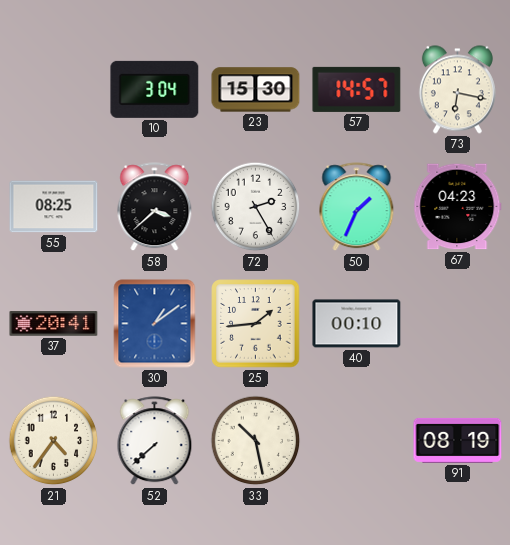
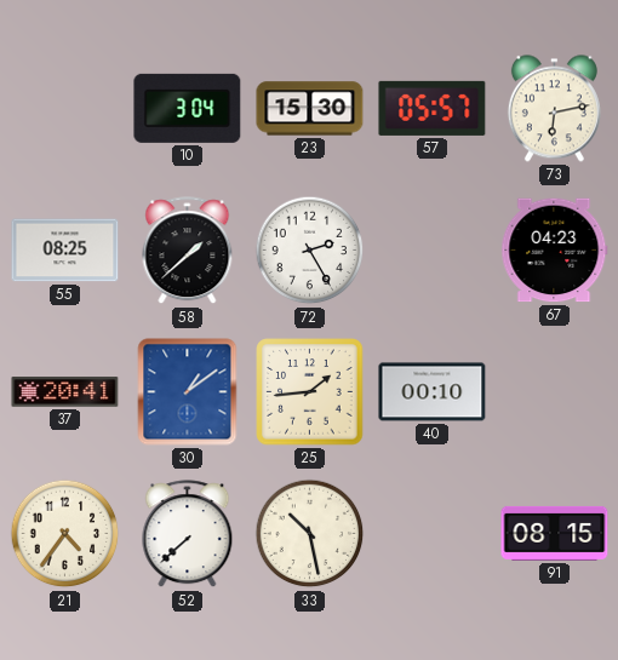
57: 14:57 -> 05:57
73: 6:17 -> 6:13
58: 3:38 -> 1:38
50: 1:34 -> none
91: 08:19 -> 08:15
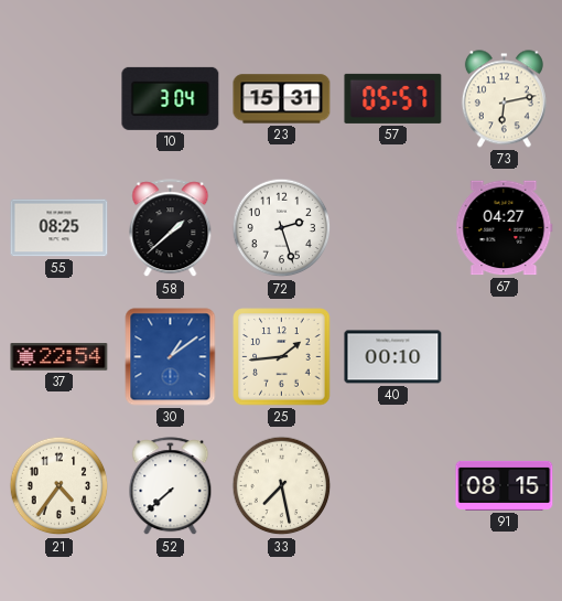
23: 15:30 -> 15:31
72: 2:25 -> 2:27
67: 04:23 -> 04:27
37: 20:41 -> 22:54
33: 10:28 -> 7:28
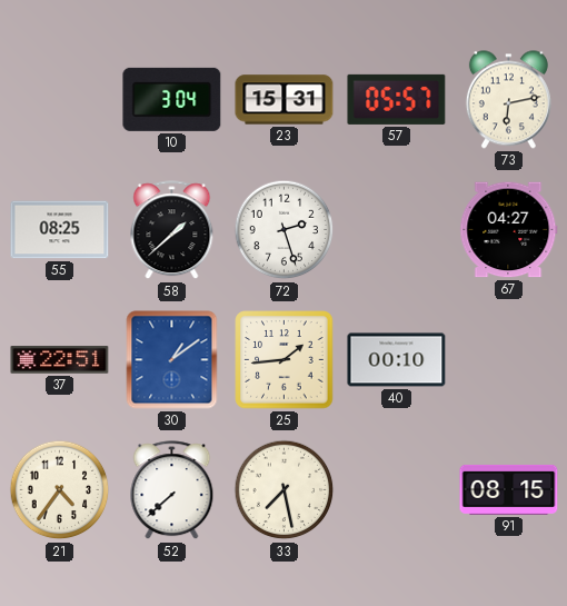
37: 22:54 -> 22:51
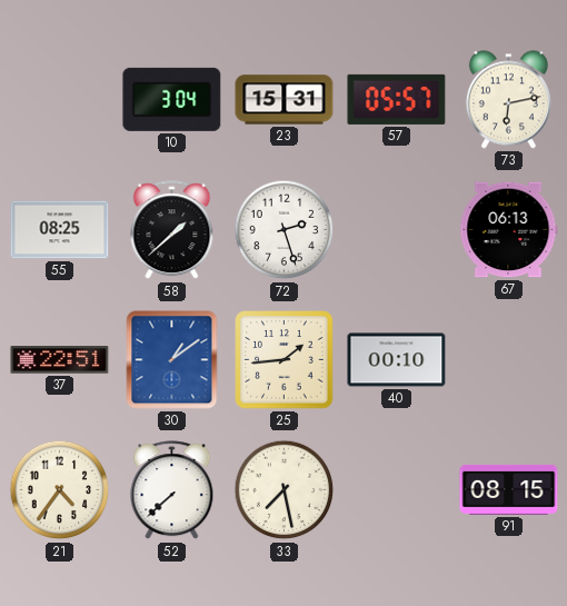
67: 04:27 -> 06:13
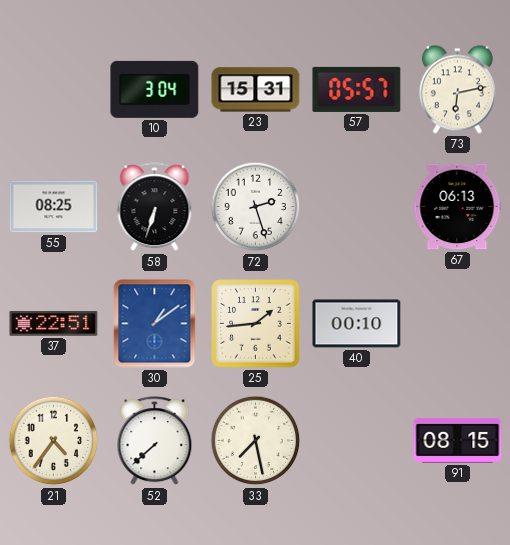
58: 1:38 -> 6:33
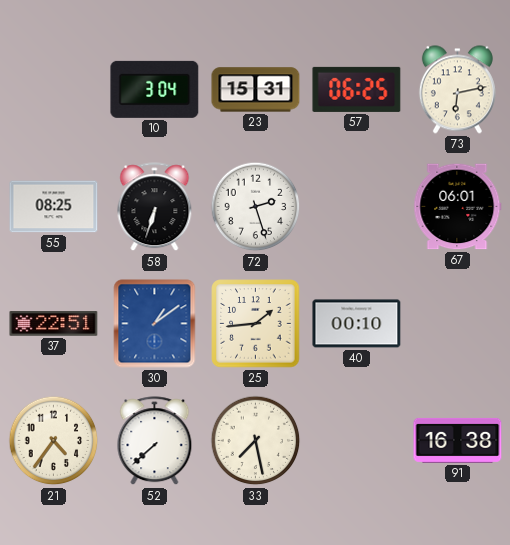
57: 05:57 -> 06:25
67: 06:13 -> 06:01
91: 08:15 -> 16:38
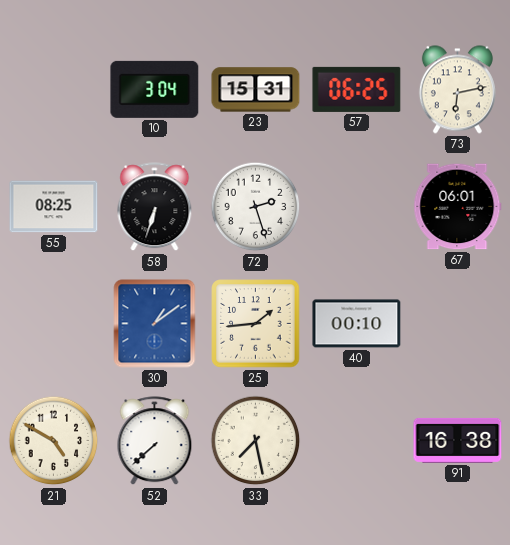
37: 22:51 -> none
21: 4:36 -> 4:50
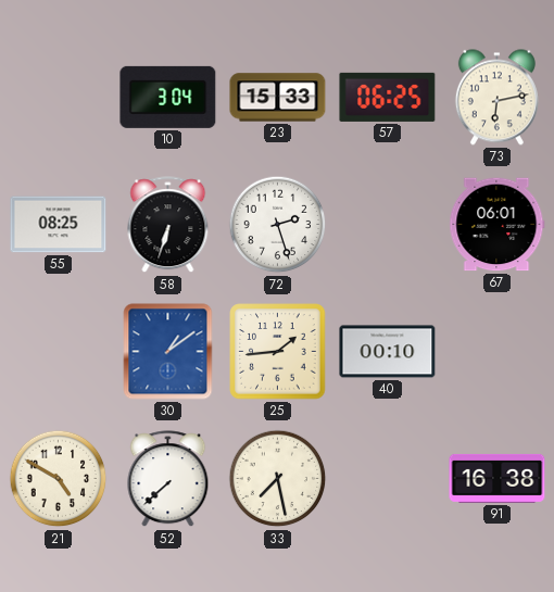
23: 15:31 -> 15:33
